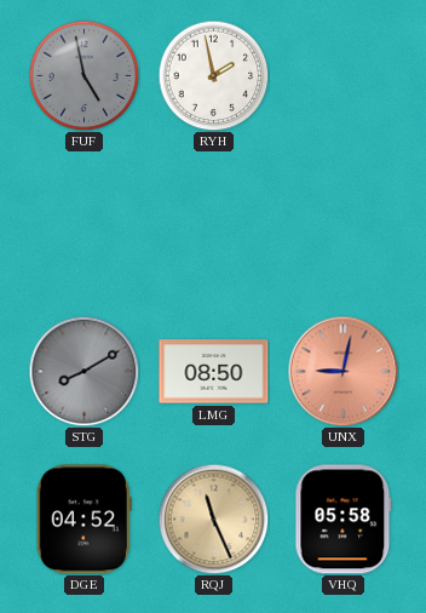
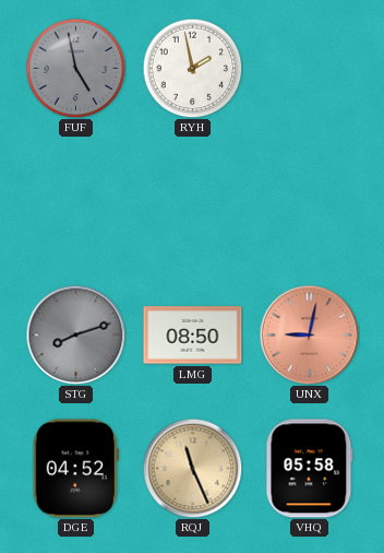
STG: 8:10 -> 8:12
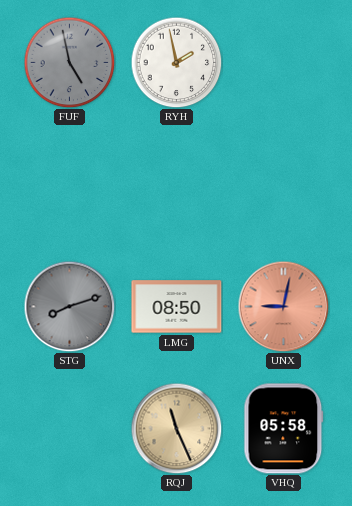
DGE: 04:52 -> none
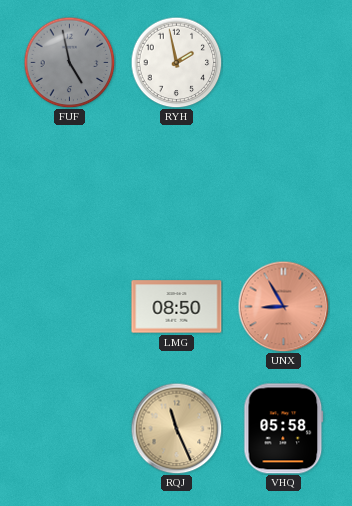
STG: 8:12 -> none
UNX: 9:02 -> 8:55
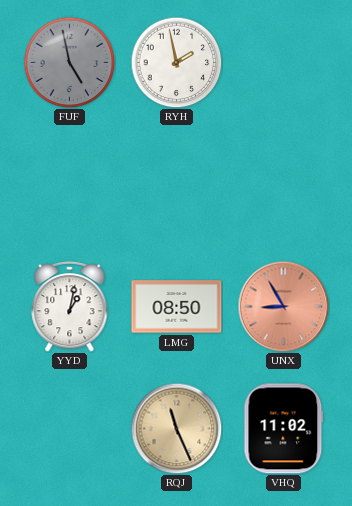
YYD: none -> 1:02
VHQ: 05:58 -> 11:02
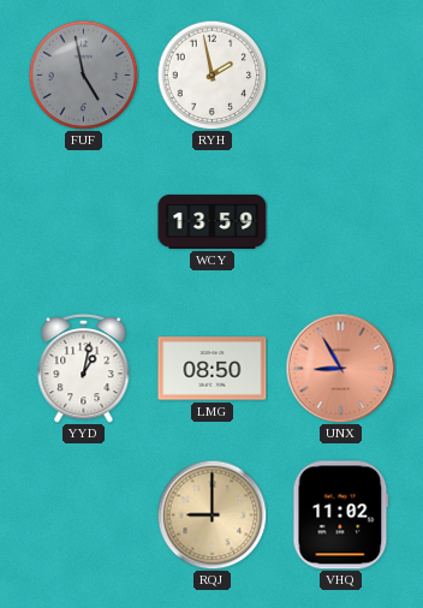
WCY: none -> 13:59
RQJ: 11:26 -> 9:00
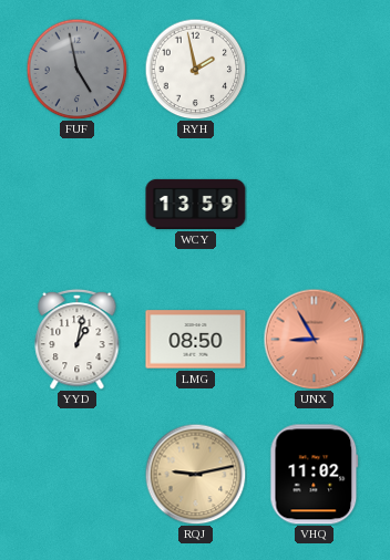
RQJ: 9:00 -> 9:13
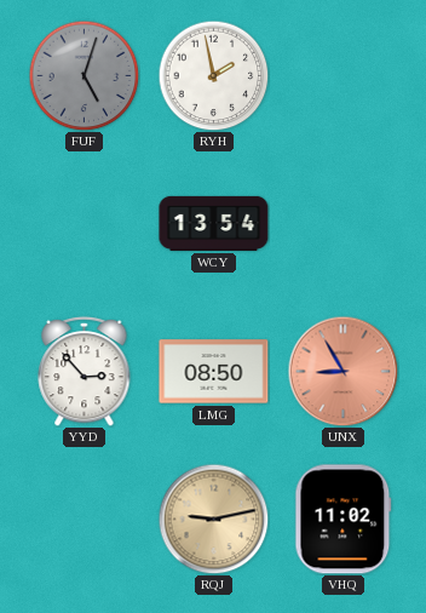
FUF: 4:58 -> 5:03
WCY: 13:59 -> 13:54
YYD: 1:02 -> 2:53
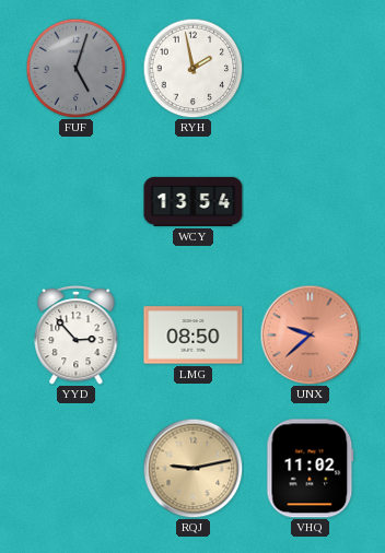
UNX: 8:55 -> 9:38
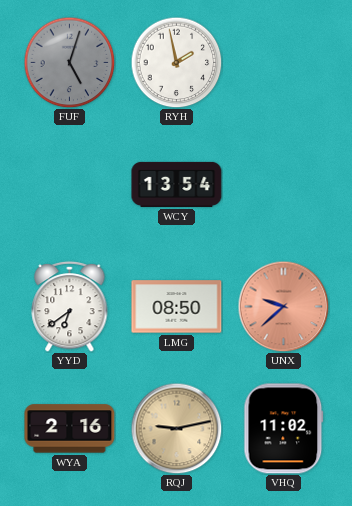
YYD: 2:53 -> 6:39
WYA: none -> 2:16
